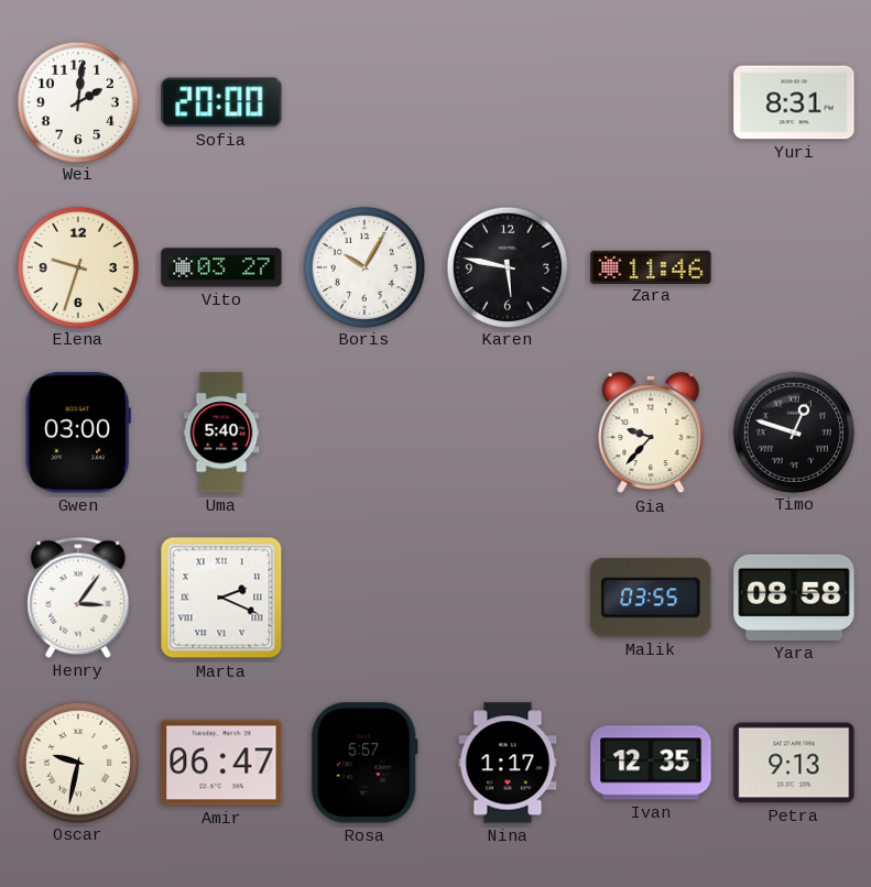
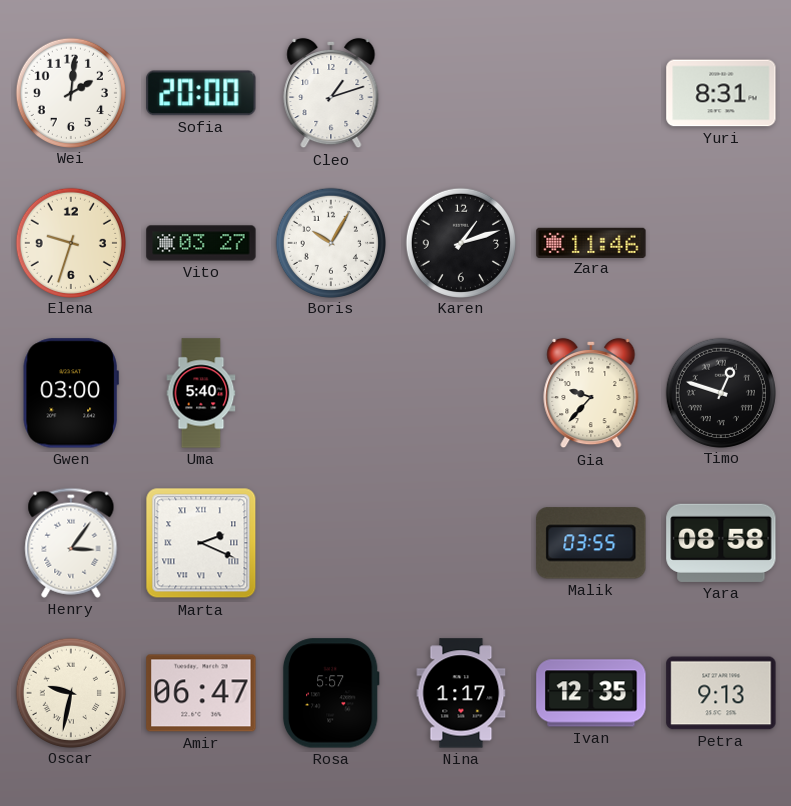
Cleo: none -> 1:12
Karen: 5:47 -> 1:12
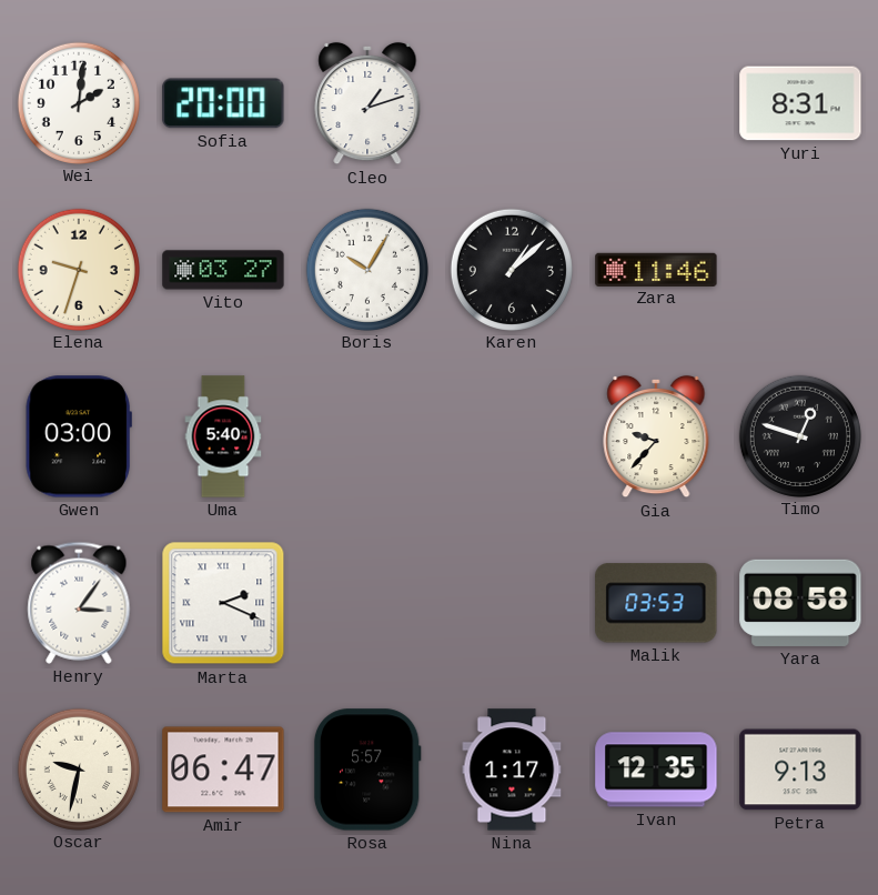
Karen: 1:12 -> 1:08
Malik: 03:55 -> 03:53
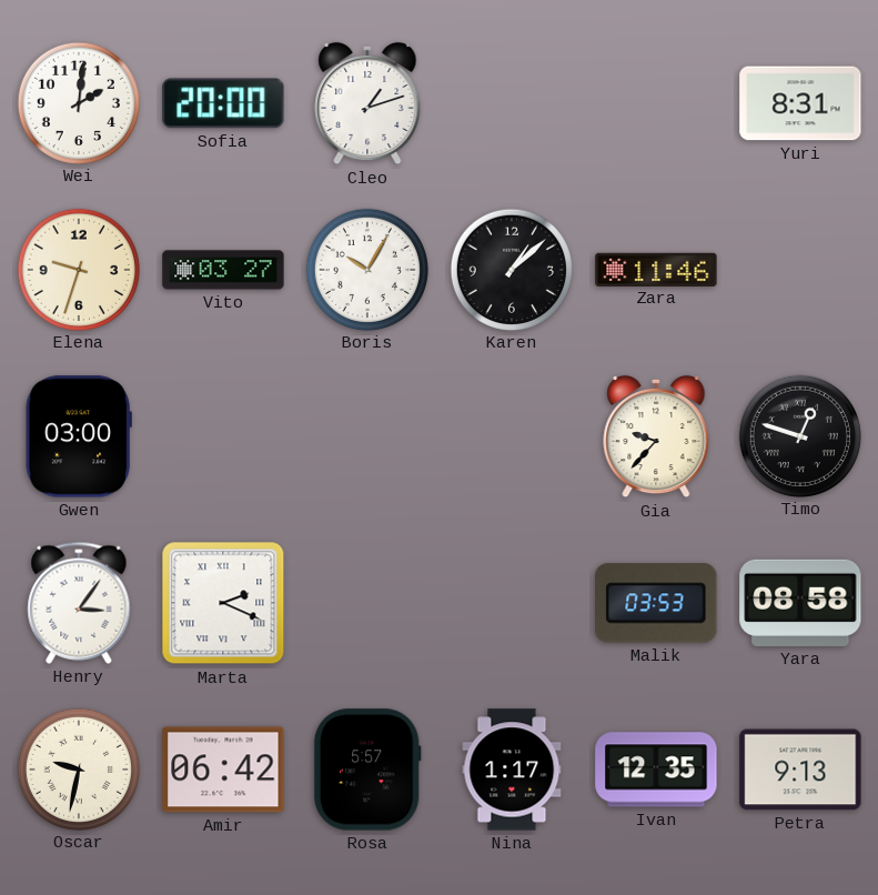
Uma: 5:40 -> none
Amir: 06:47 -> 06:42
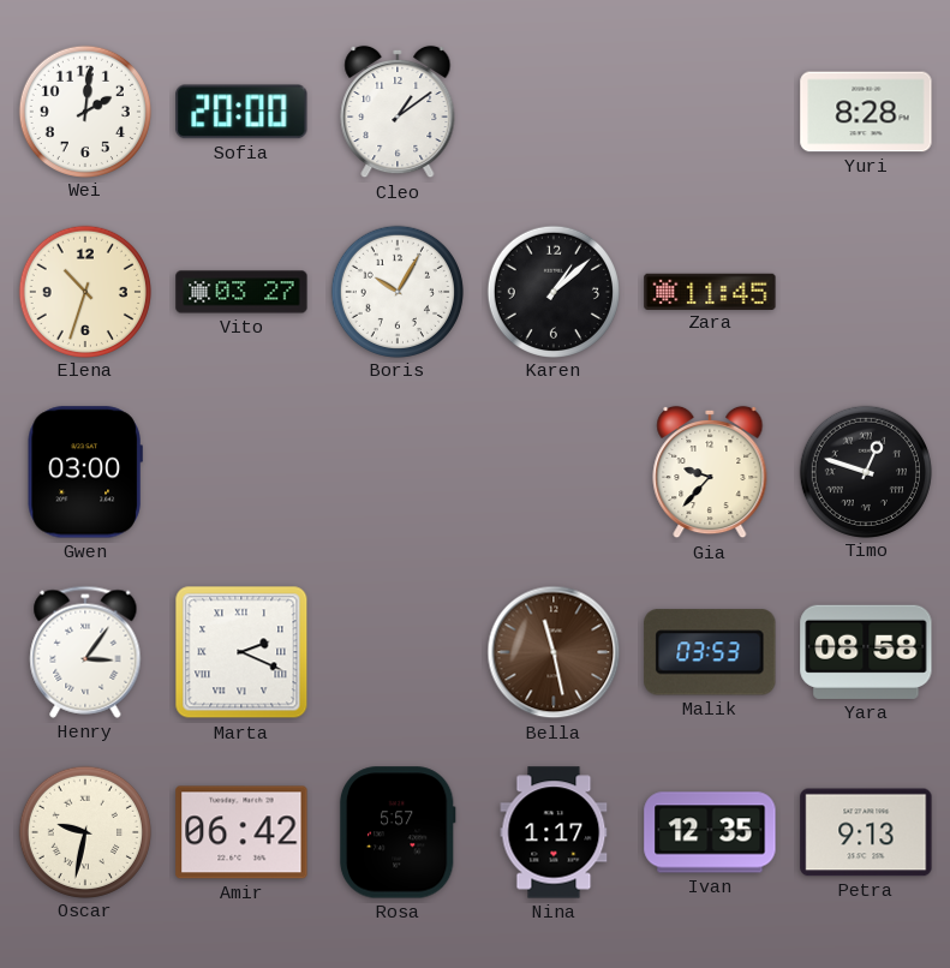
Cleo: 1:12 -> 1:09
Yuri: 8:31 -> 8:28
Elena: 9:33 -> 10:33
Zara: 11:46 -> 11:45
Bella: none -> 11:28
